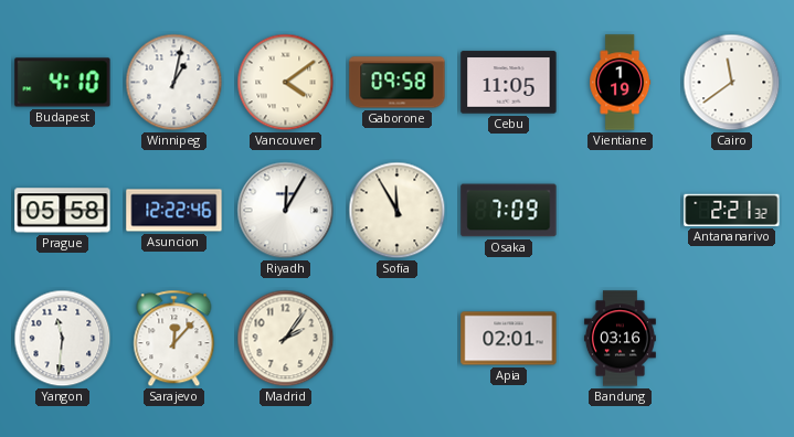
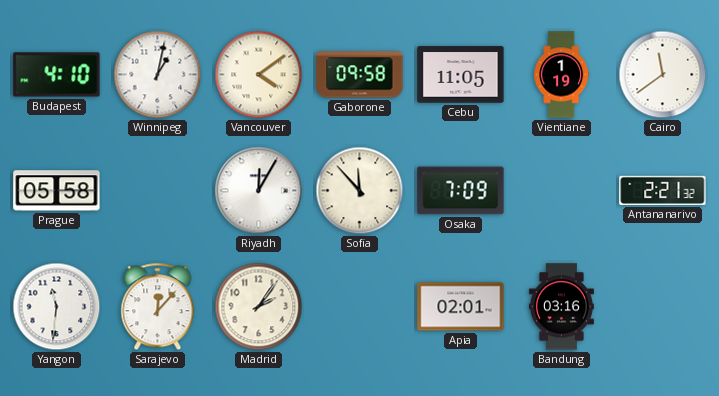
Asuncion: 12:22 -> none
Sofia: 11:55 -> 11:53
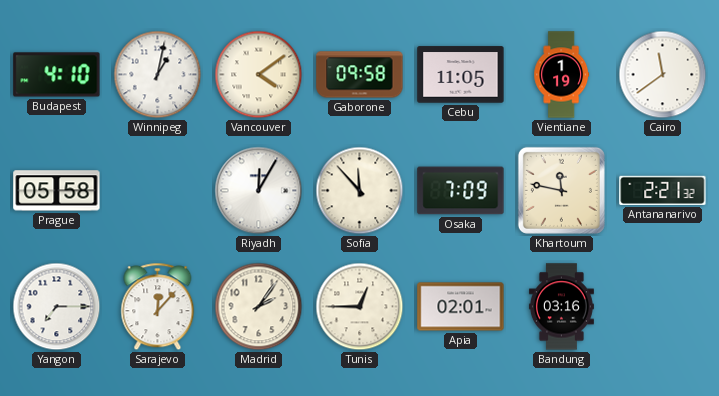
Khartoum: none -> 11:47
Yangon: 11:31 -> 7:15
Tunis: none -> 12:45
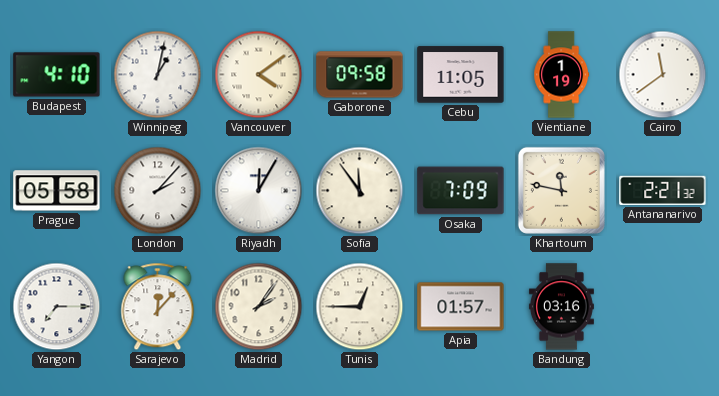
London: none -> 2:07
Sofia: 11:53 -> 11:54
Apia: 02:01 -> 01:57
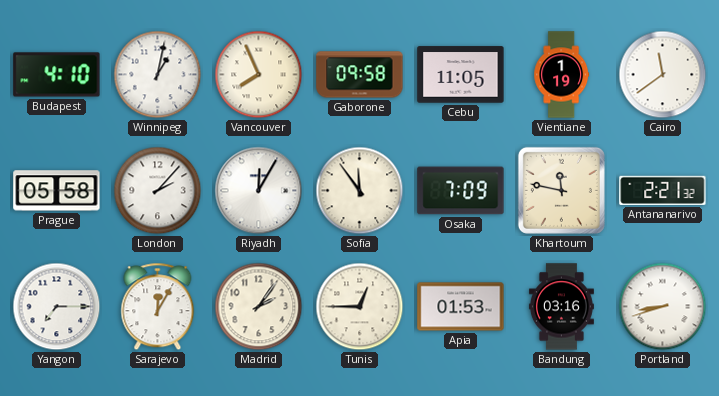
Vancouver: 4:09 -> 7:56
Sarajevo: 12:07 -> 12:05
Apia: 01:57 -> 01:53
Portland: none -> 8:42
